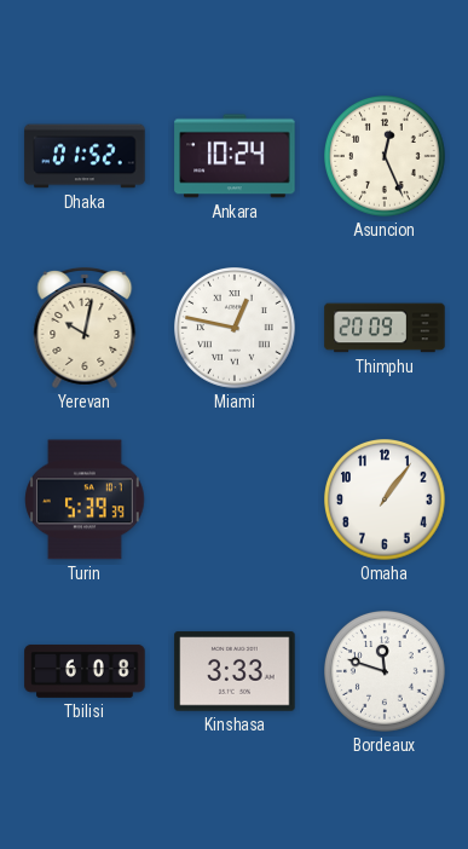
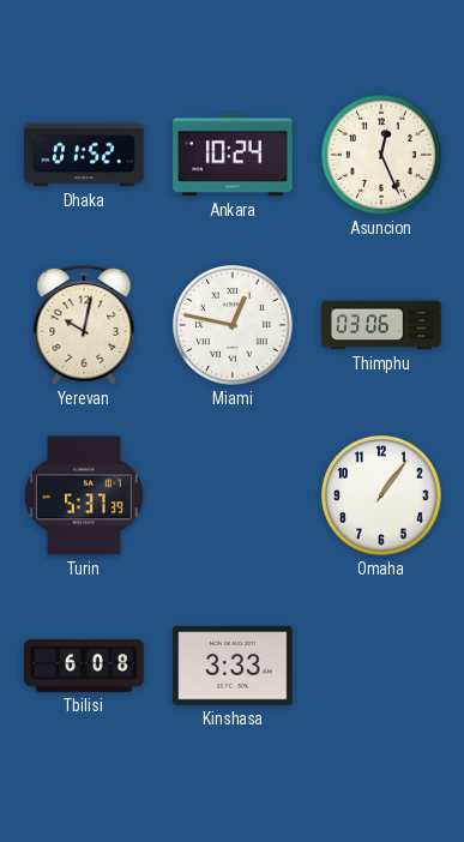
Thimphu: 20:09 -> 03:06
Turin: 5:39 -> 5:37
Bordeaux: 11:48 -> none
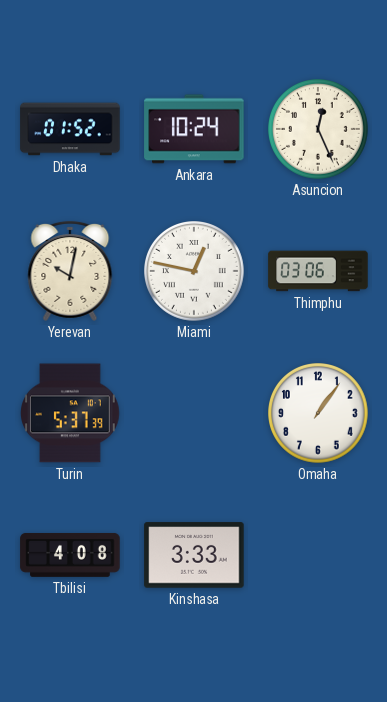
Tbilisi: 6:08 -> 4:08
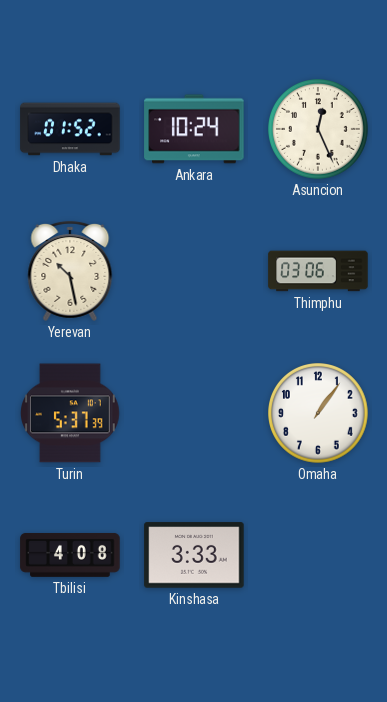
Yerevan: 10:02 -> 10:28
Miami: 12:47 -> none
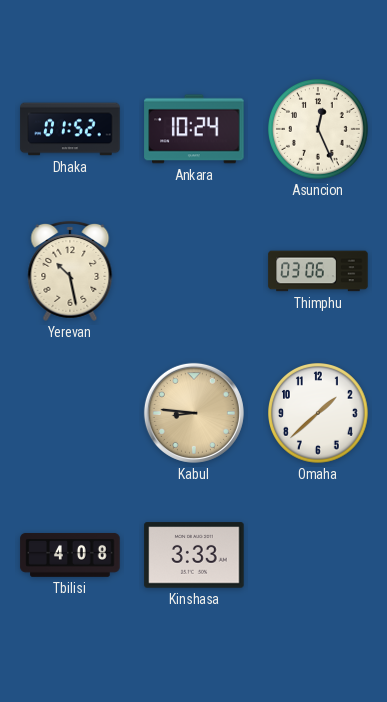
Turin: 5:37 -> none
Kabul: none -> 8:46
Omaha: 1:06 -> 1:38
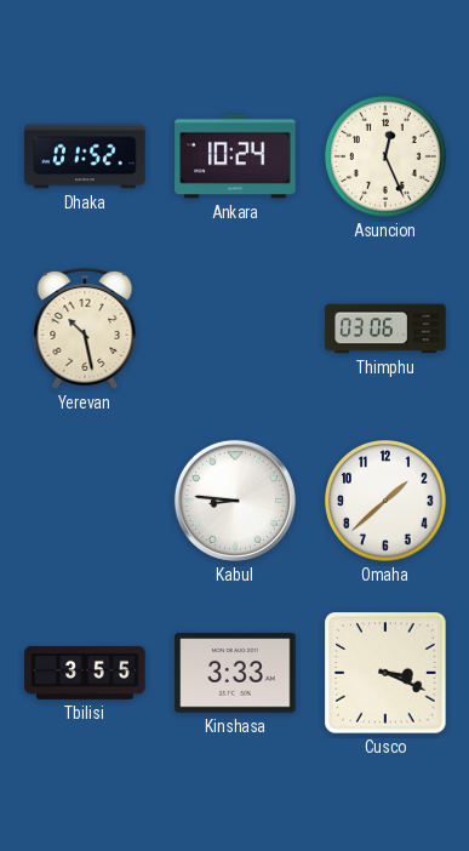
Kabul dial: champagne -> white
Tbilisi: 4:08 -> 3:55
Cusco: none -> 3:19
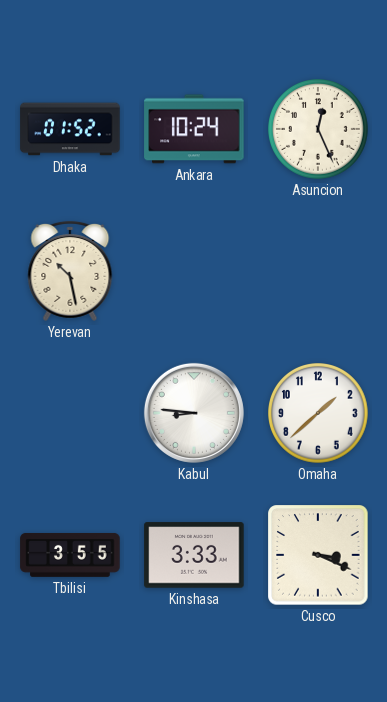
Thimphu: 03:06 -> none
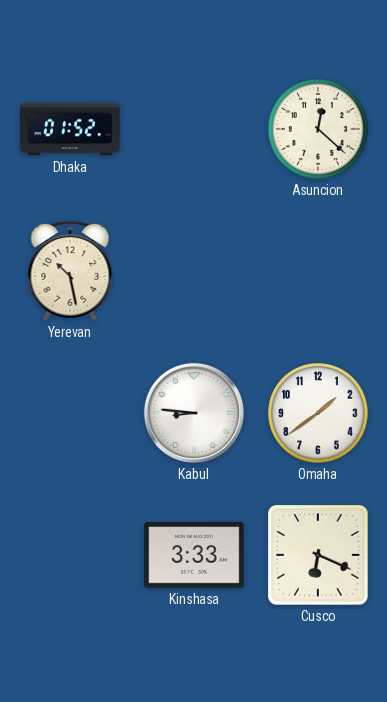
Ankara: 10:24 -> none
Asuncion: 12:26 -> 12:22
Omaha: 1:38 -> 1:39
Tbilisi: 3:55 -> none
Cusco: 3:19 -> 6:19
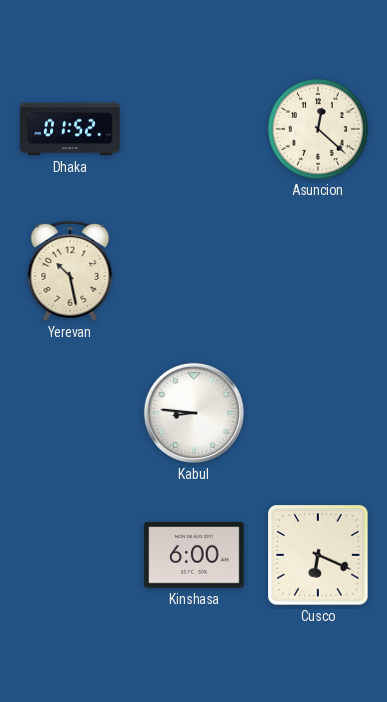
Omaha: 1:39 -> none
Kinshasa: 3:33 -> 6:00
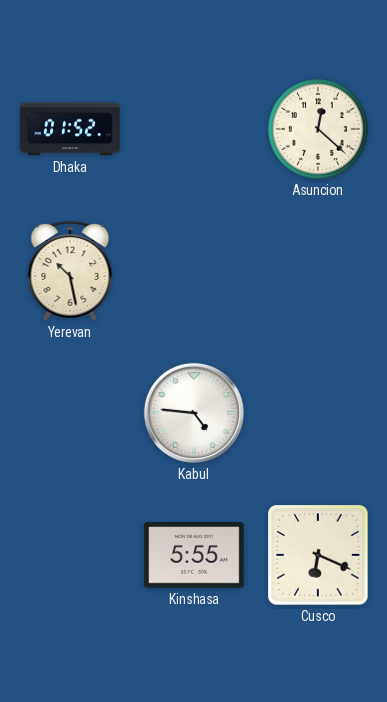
Kabul: 8:46 -> 4:46
Kinshasa: 6:00 -> 5:55
